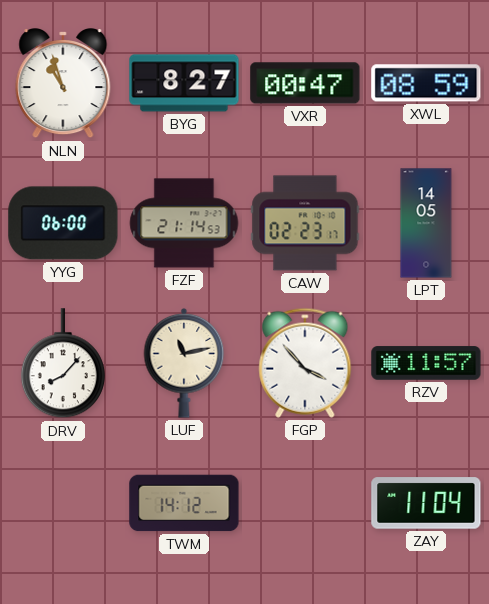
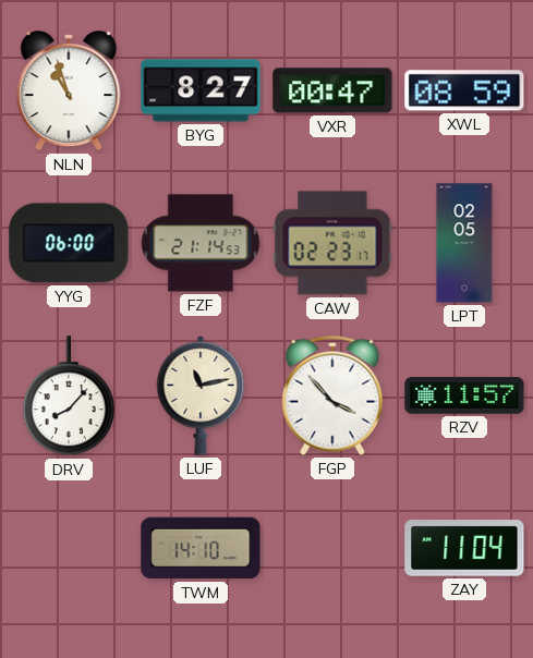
LPT: 14:05 -> 02:05
TWM: 14:12 -> 14:10
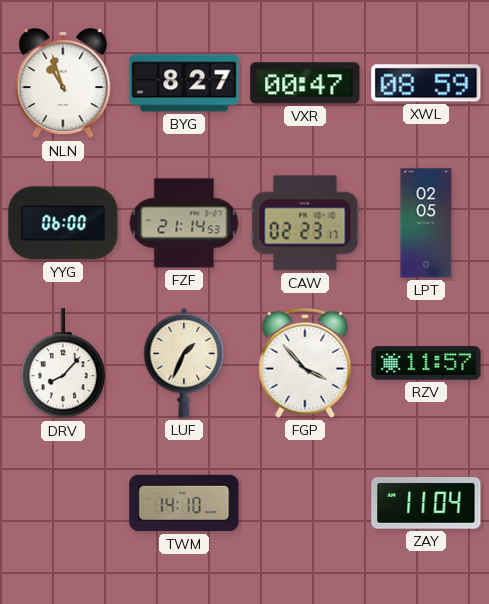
LUF: 11:13 -> 1:34
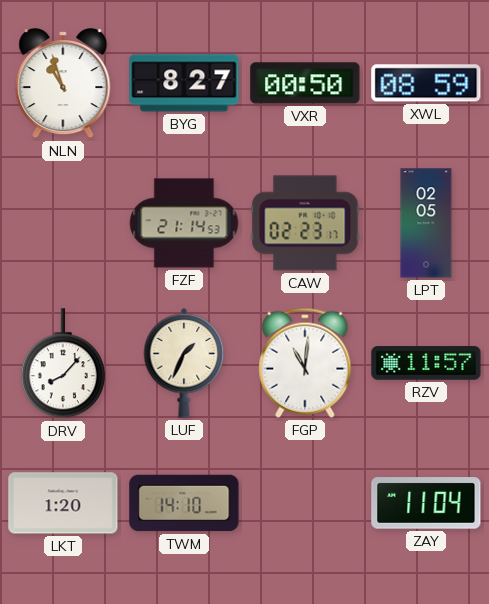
VXR: 00:47 -> 00:50
YYG: 06:00 -> none
FGP: 3:53 -> 11:01
LKT: none -> 1:20
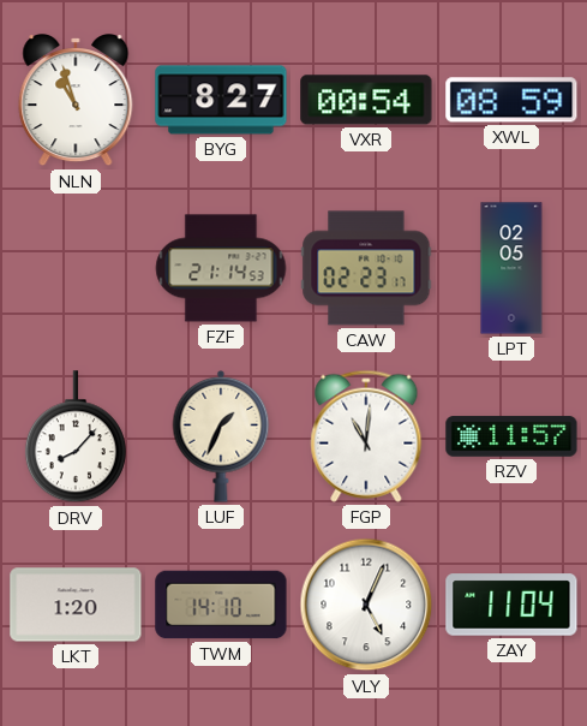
VXR: 00:50 -> 00:54
VLY: none -> 5:04
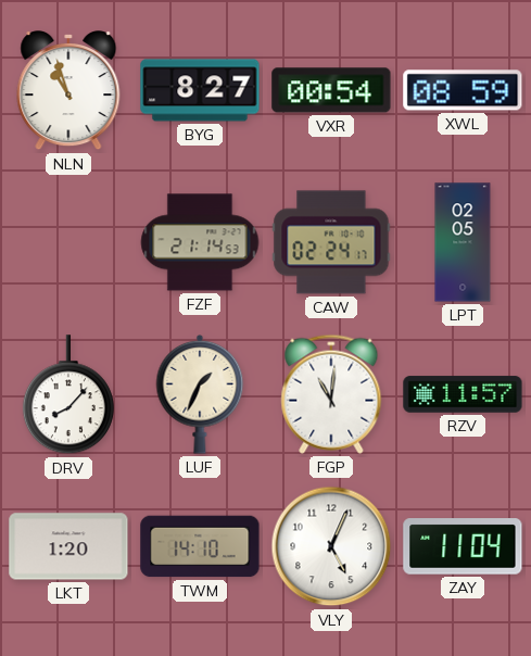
CAW: 02:23 -> 02:24
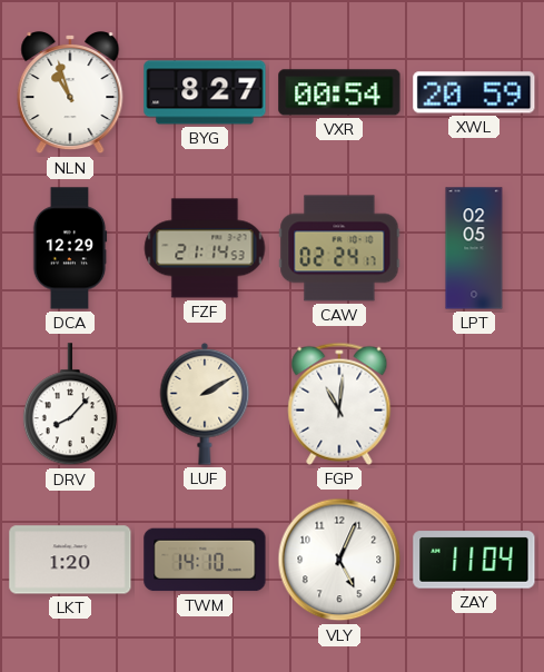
XWL: 08:59 -> 20:59
DCA: none -> 12:29
LUF: 1:34 -> 2:10
RZV: 11:57 -> none
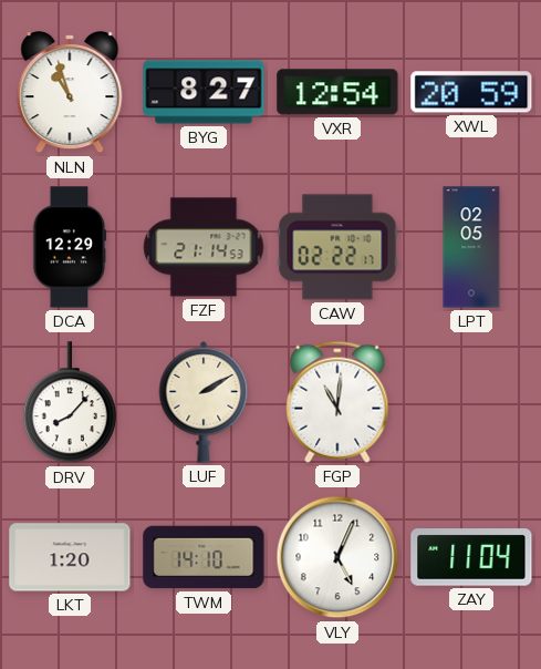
VXR: 00:54 -> 12:54
CAW: 02:24 -> 02:22
